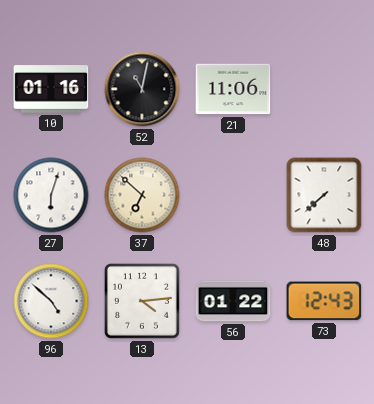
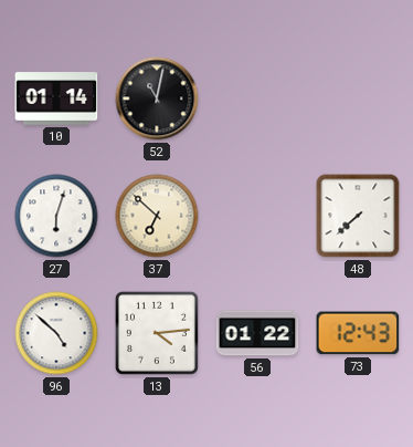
10: 01:16 -> 01:14
21: 11:06 -> none
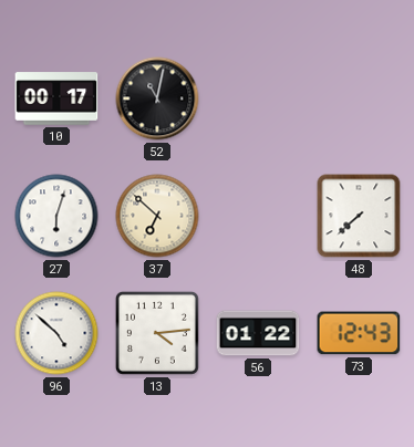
10: 01:14 -> 00:17
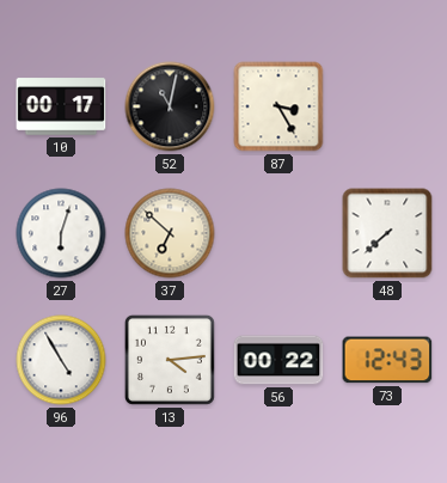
87: none -> 3:25
96: 4:52 -> 4:55
56: 01:22 -> 00:22
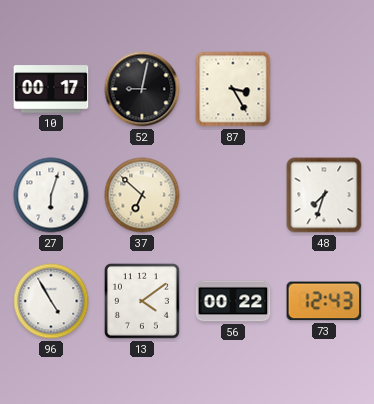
52: 11:02 -> 9:02
48: 7:38 -> 7:33
13: 4:14 -> 4:09
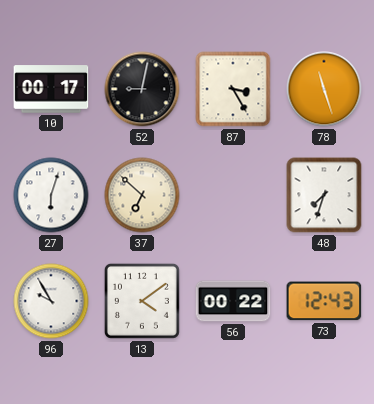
78: none -> 11:27
96: 4:55 -> 9:55
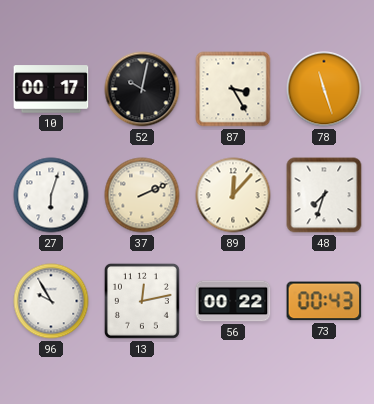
52: 9:02 -> 10:02
37: 6:52 -> 2:11
89: none -> 12:07
13: 4:09 -> 12:13
73: 12:43 -> 00:43
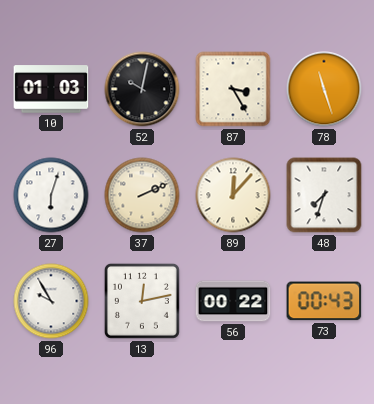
10: 00:17 -> 01:03
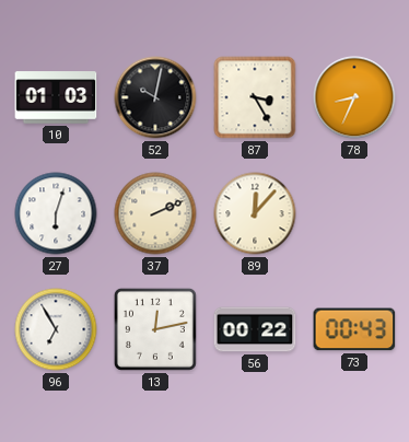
78: 11:27 -> 8:34
48: 7:33 -> none
96: 9:55 -> 6:55
